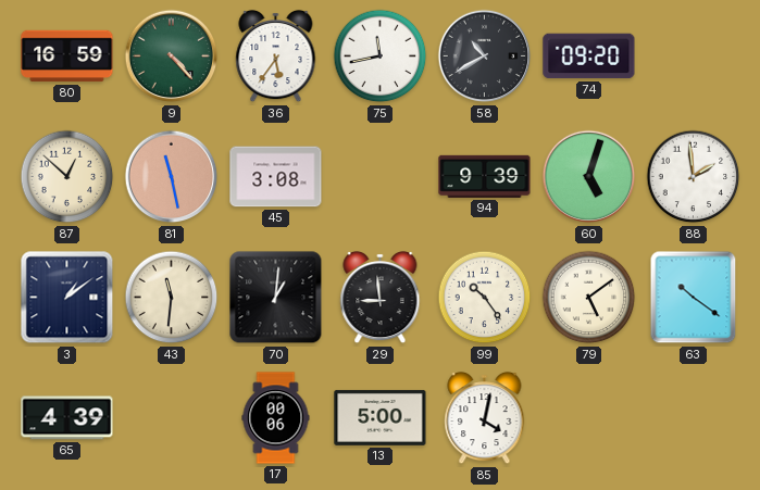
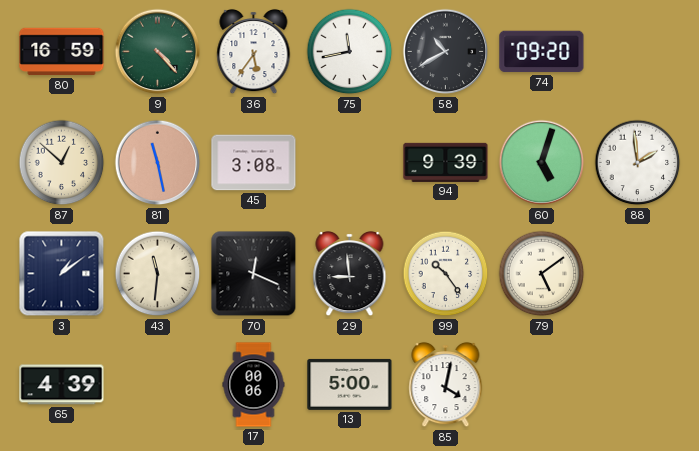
70: 1:01 -> 12:19
63: 10:21 -> none
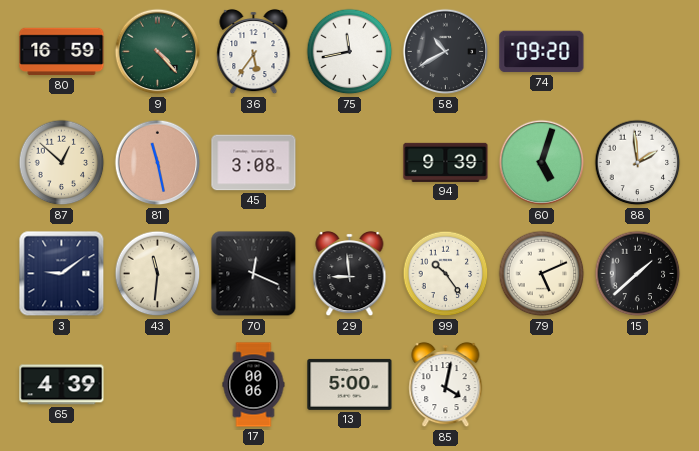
3: 1:09 -> 9:09
79: 5:09 -> 5:11
15: none -> 1:38
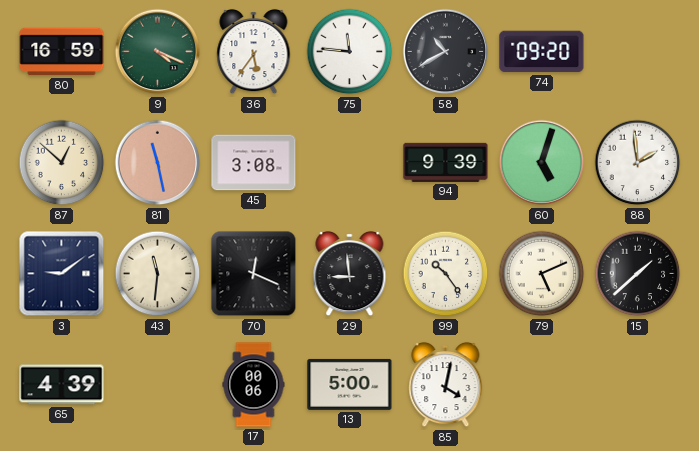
9: 4:23 -> 4:19
75: 11:43 -> 11:46
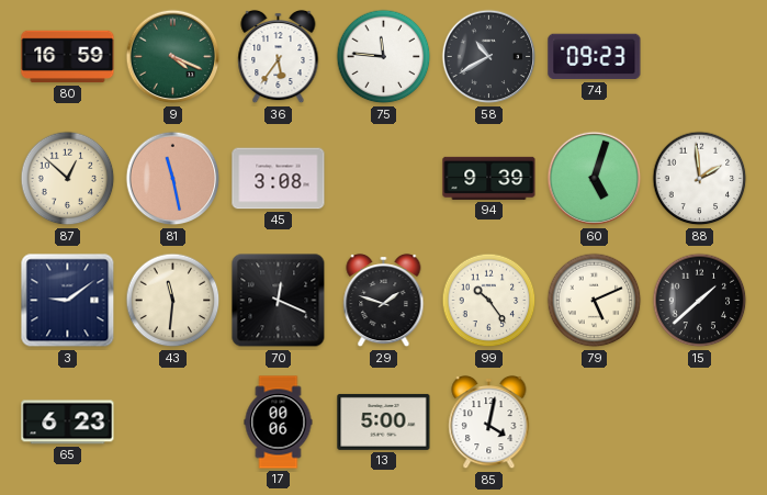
74: 09:20 -> 09:23
29: 8:59 -> 1:48
65: 4:39 -> 6:23
